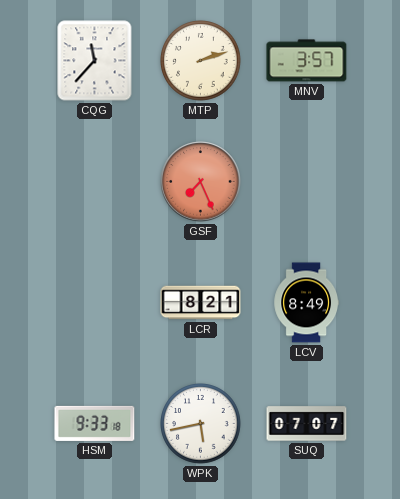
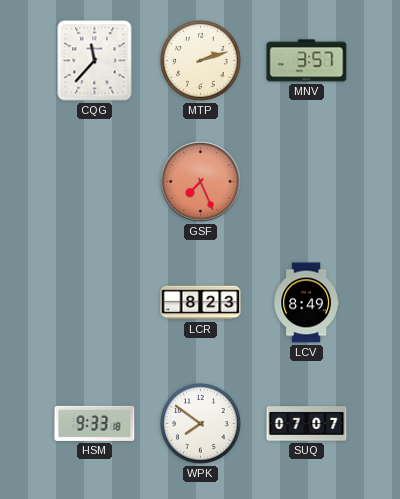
LCR: 8:21 -> 8:23
WPK: 5:43 -> 7:51
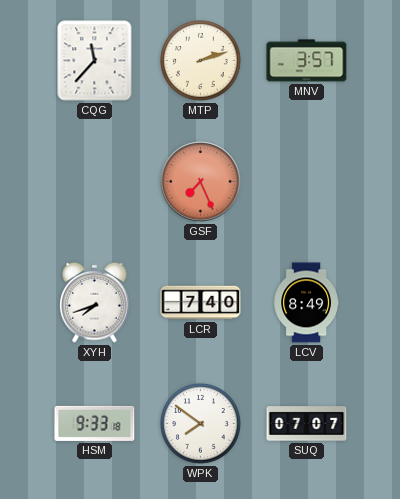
XYH: none -> 7:42
LCR: 8:23 -> 7:40
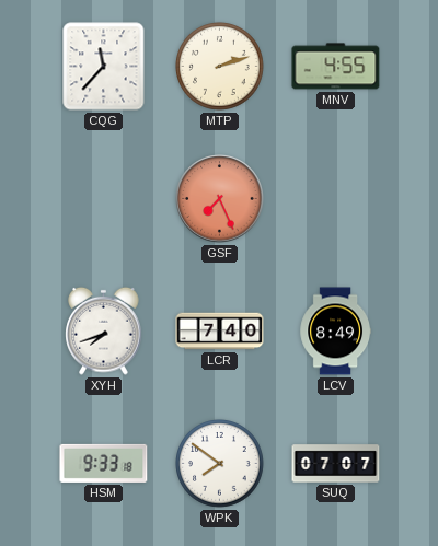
MNV: 3:57 -> 4:55
